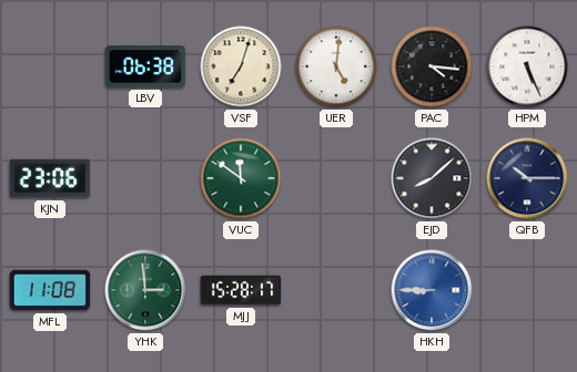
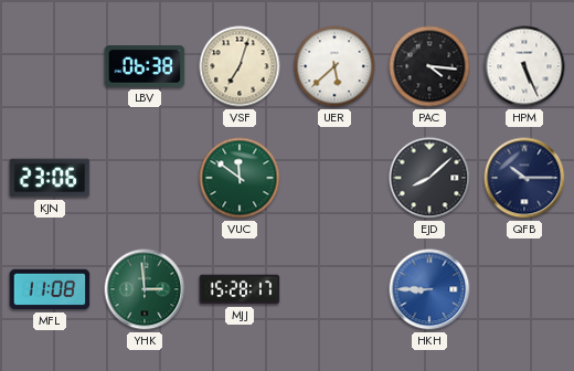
UER: 5:01 -> 5:38
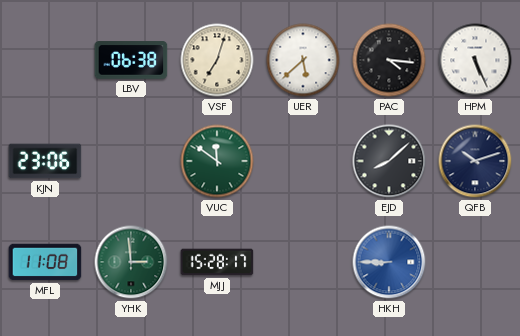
QFB: 10:15 -> 10:12
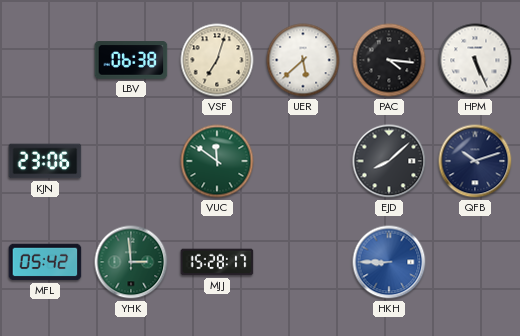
MFL: 11:08 -> 05:42
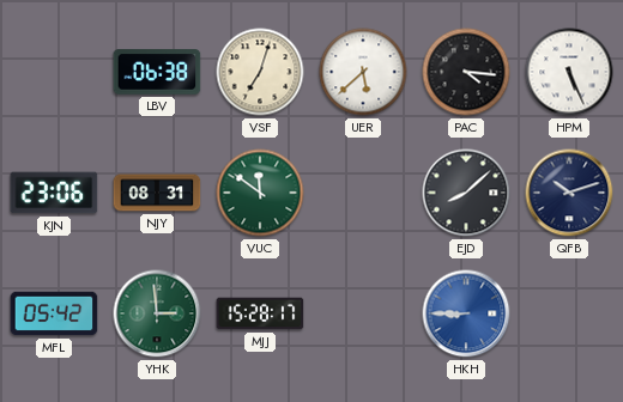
NJY: none -> 08:31
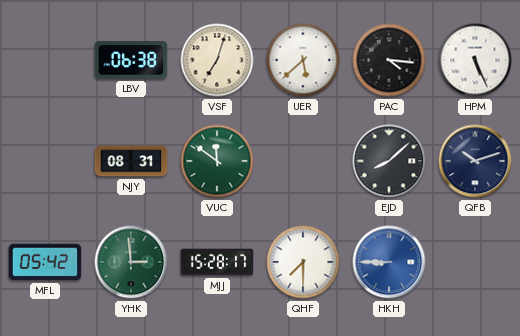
KJN: 23:06 -> none
QHF: none -> 7:30
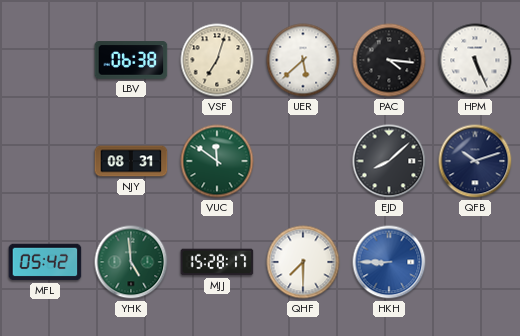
YHK: 2:59 -> 4:59
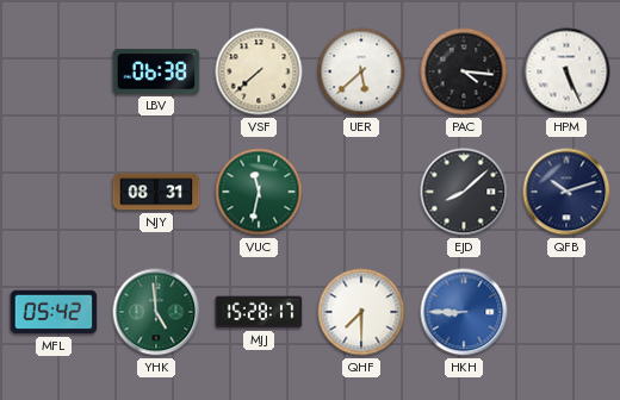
VSF: 7:03 -> 7:38
VUC: 11:51 -> 11:32
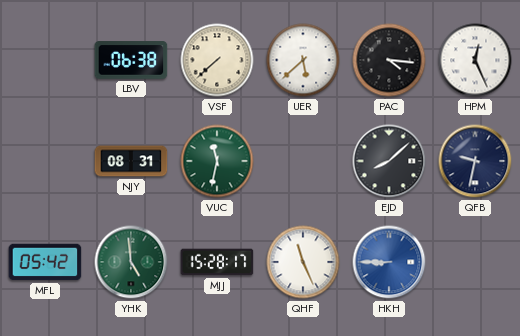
HPM: 5:26 -> 12:26
QFB: 10:12 -> 9:32
QHF: 7:30 -> 11:26
